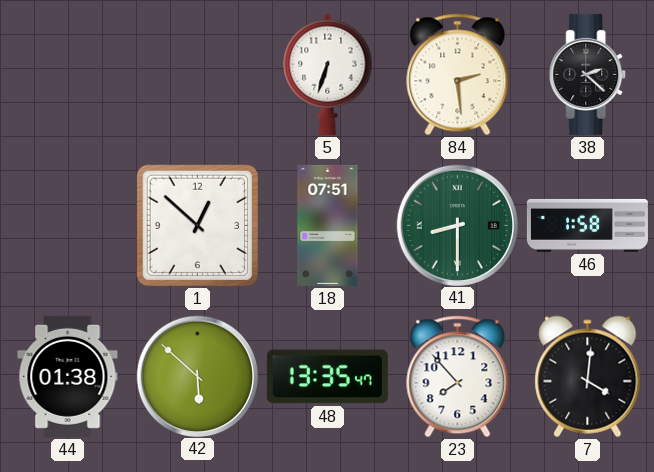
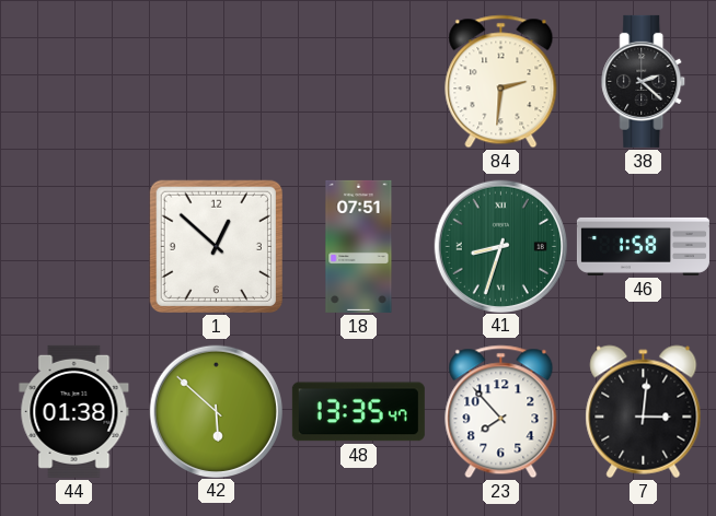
5: 6:33 -> none
84: 2:29 -> 2:31
41: 8:30 -> 8:33
7: 4:01 -> 3:01
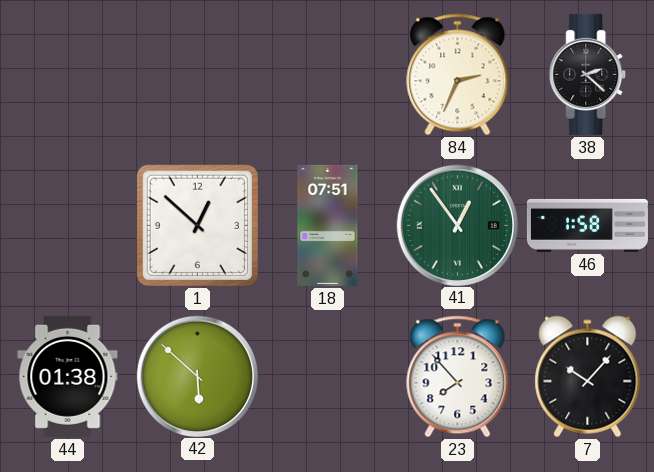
84: 2:31 -> 2:34
41: 8:33 -> 12:54
48: 13:35 -> none
7: 3:01 -> 10:07
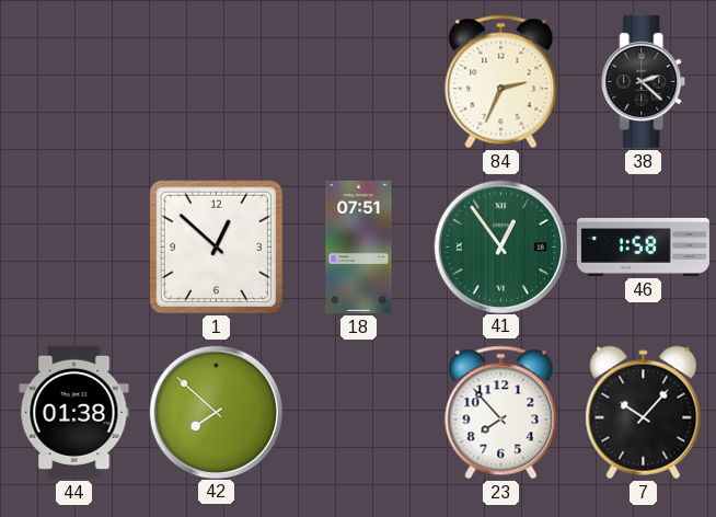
42: 5:52 -> 7:52
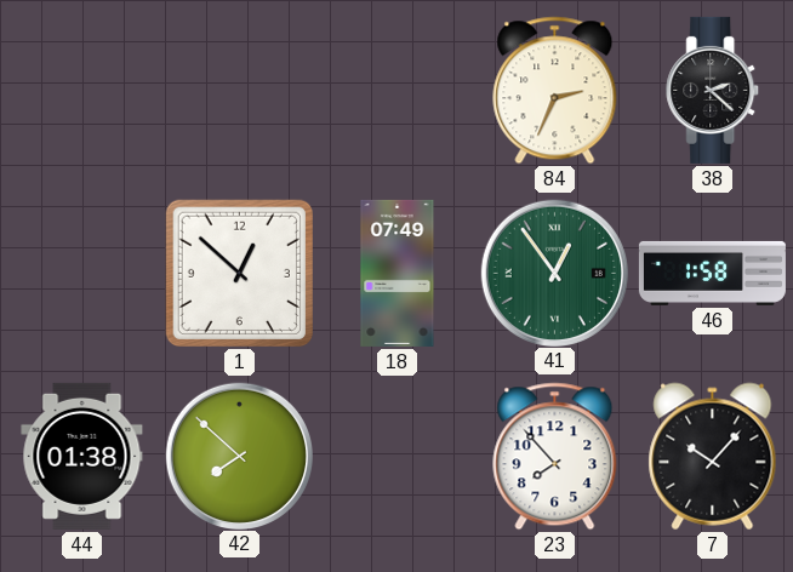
18: 07:51 -> 07:49
